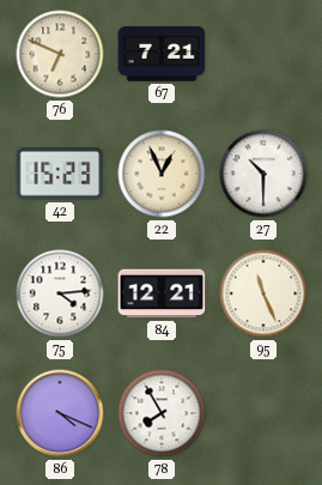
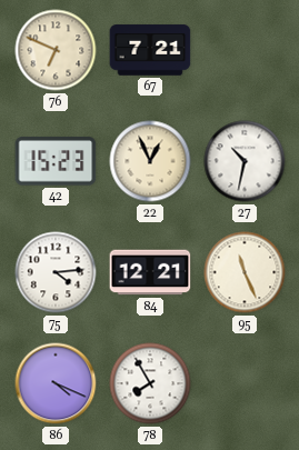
27: 10:30 -> 10:32
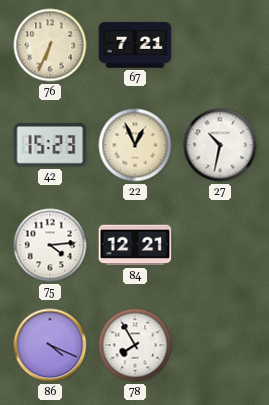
76: 6:49 -> 6:34
95: 11:26 -> none
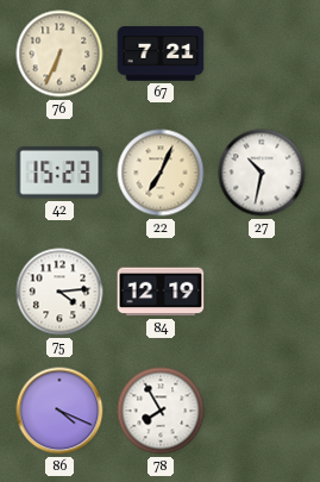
22: 12:56 -> 7:04
84: 12:21 -> 12:19
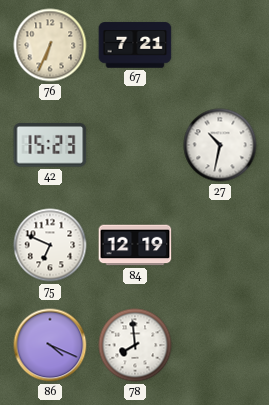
22: 7:04 -> none
75: 4:14 -> 6:49
78: 7:55 -> 7:59
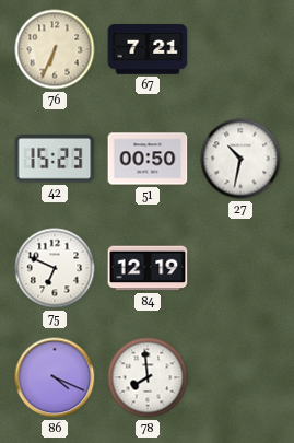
51: none -> 00:50
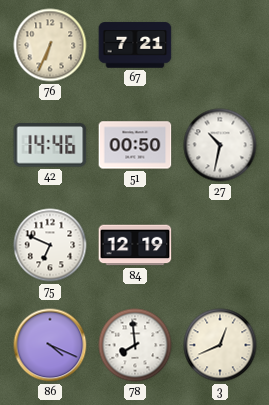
42: 15:23 -> 14:46
3: none -> 12:41
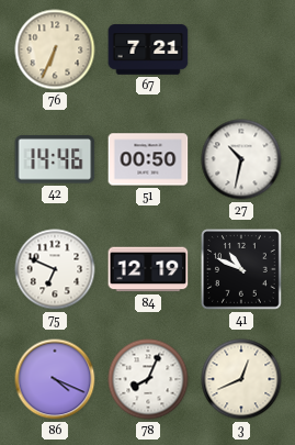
41: none -> 10:49
78: 7:59 -> 8:04
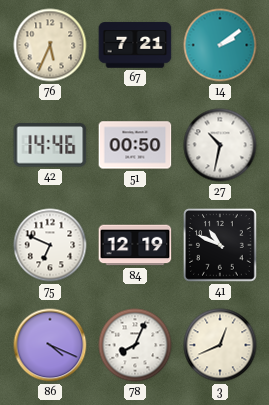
76: 6:34 -> 5:34
14: none -> 2:09
